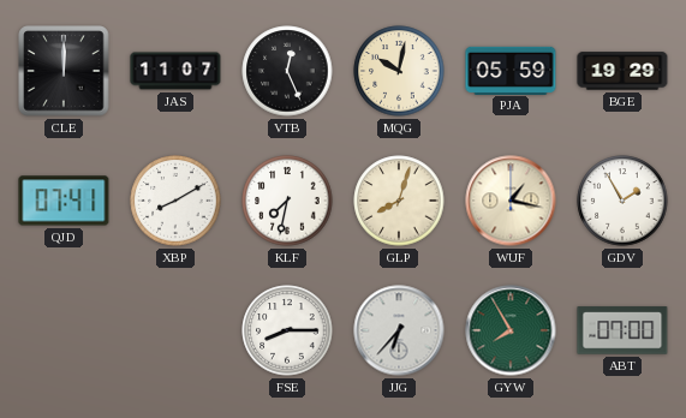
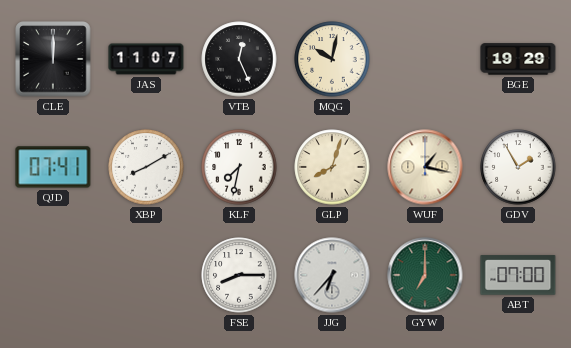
PJA: 05:59 -> none
GYW: 7:55 -> 7:00
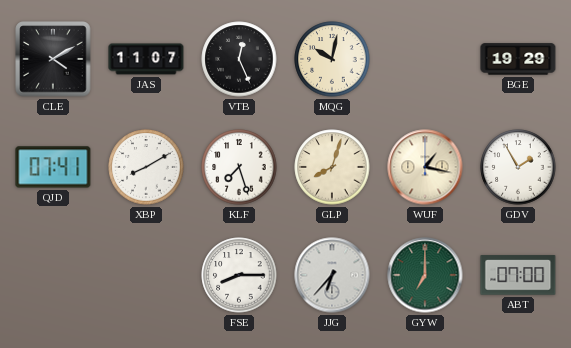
CLE: 12:00 -> 4:10
KLF: 7:32 -> 7:27
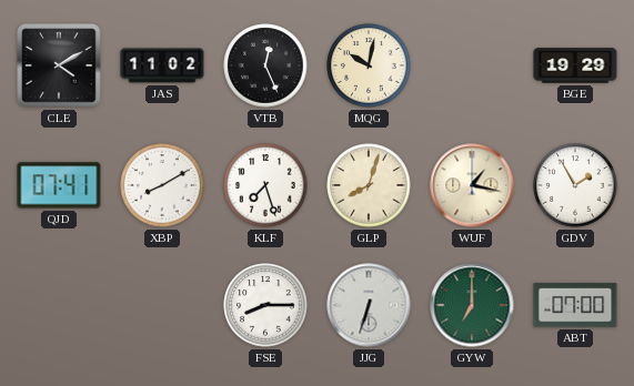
JAS: 11:07 -> 11:02
JJG: 6:37 -> 6:33
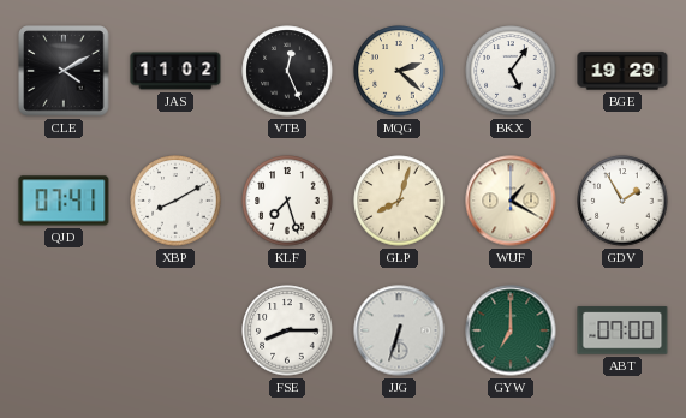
MQG: 10:02 -> 2:22
BKX: none -> 5:06
WUF: 1:17 -> 1:20
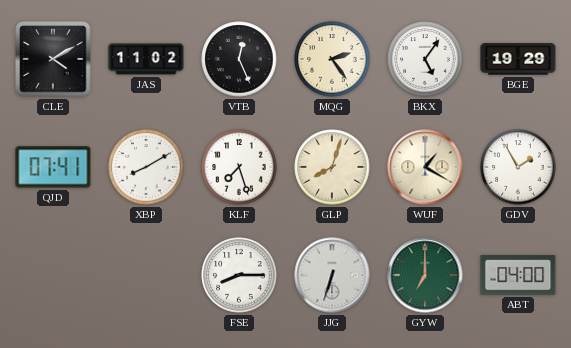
MQG: 2:22 -> 2:24
ABT: 07:00 -> 04:00
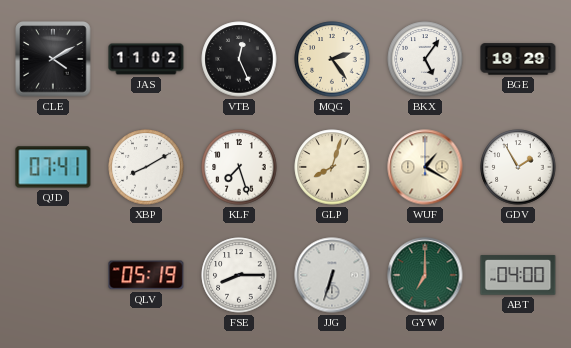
QLV: none -> 05:19
